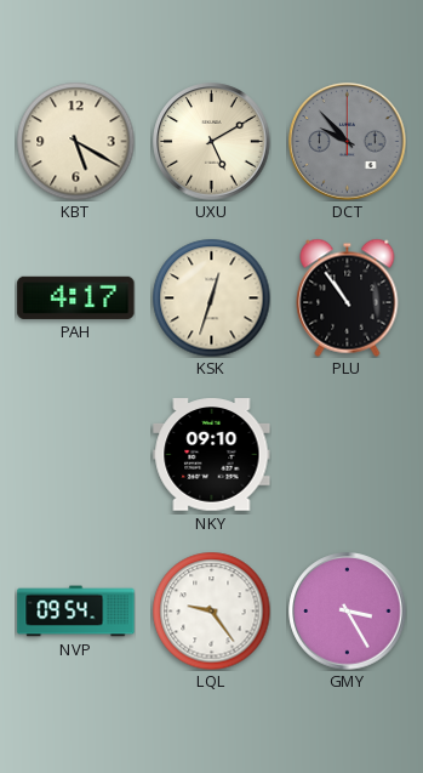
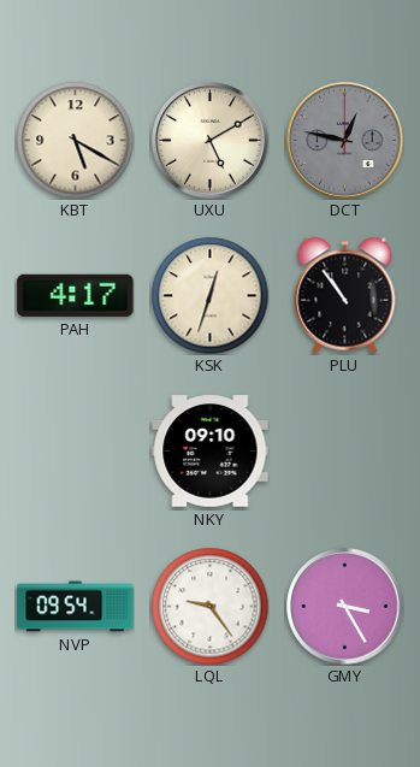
DCT: 9:53 -> 12:47
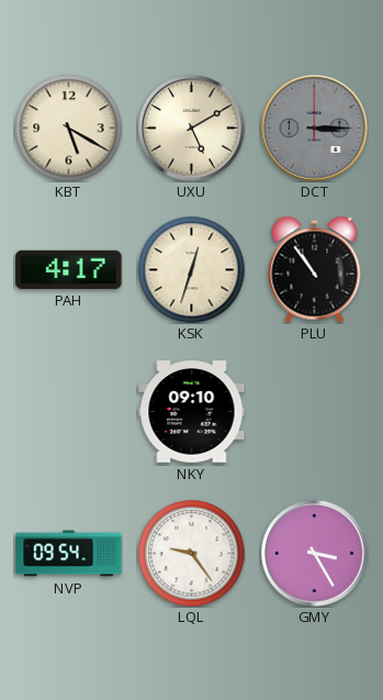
DCT: 12:47 -> 3:15
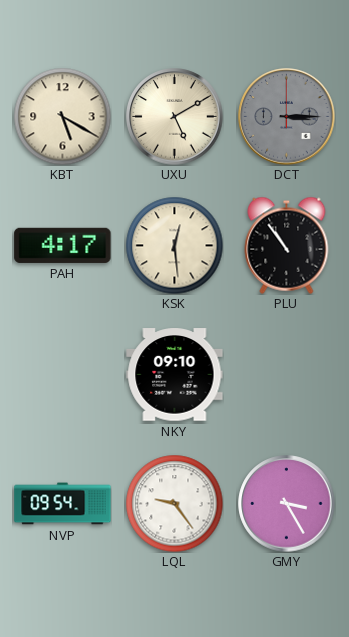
KSK: 12:33 -> 12:29
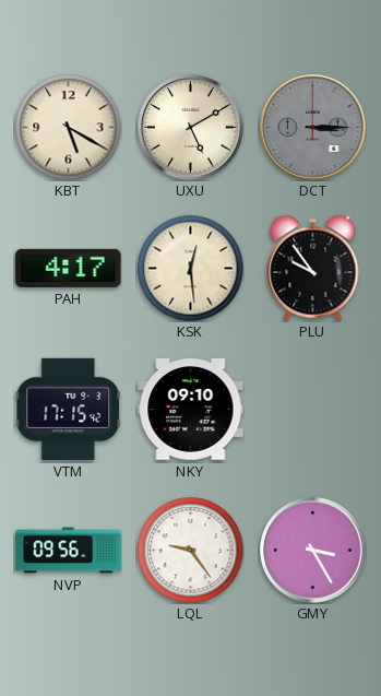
PLU: 10:54 -> 9:54
VTM: none -> 17:15
NVP: 09:54 -> 09:56
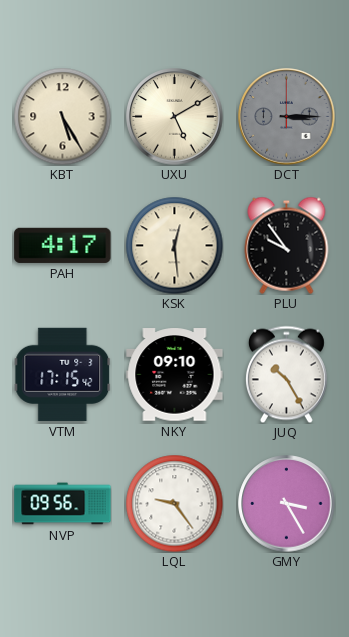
KBT: 5:20 -> 5:25
JUQ: none -> 10:25
